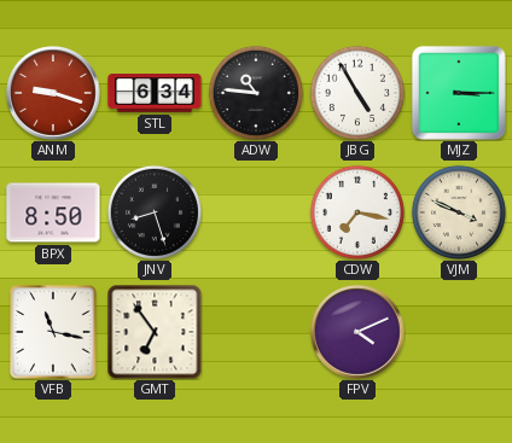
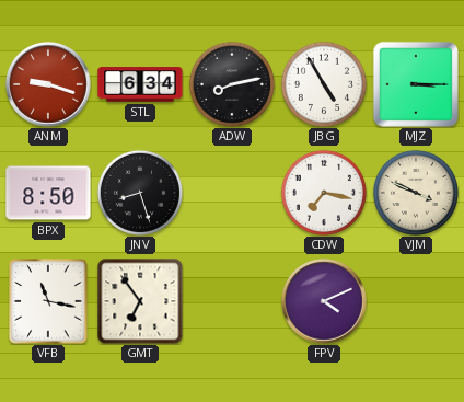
ADW: 10:46 -> 8:13
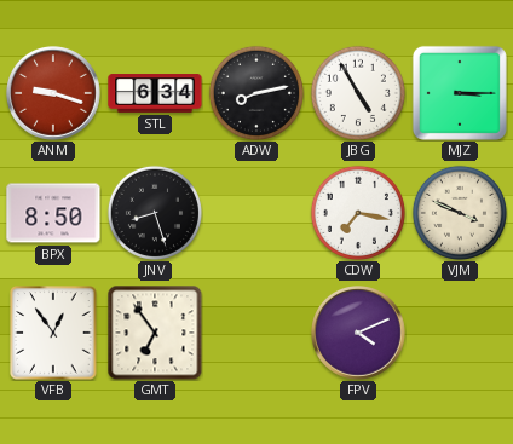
VFB: 11:17 -> 12:54
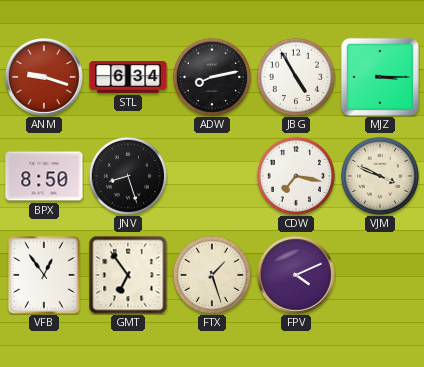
FTX: none -> 1:27
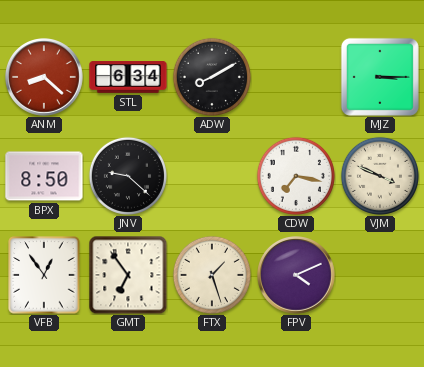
ANM: 9:18 -> 8:22
ADW: 8:13 -> 8:10
JBG: 4:55 -> none
JNV: 8:27 -> 9:22
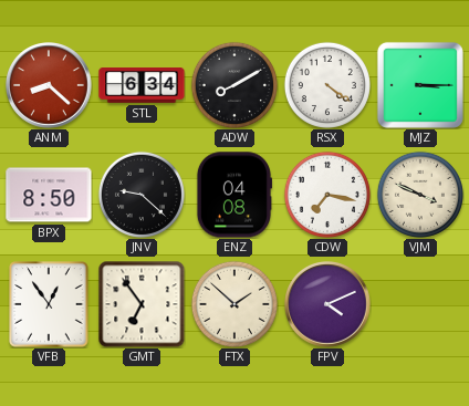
RSX: none -> 4:21
ENZ: none -> 04:08
FTX: 1:27 -> 1:52
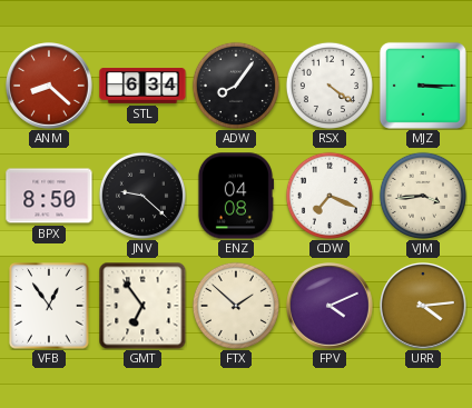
ADW: 8:10 -> 8:06
CDW: 7:17 -> 7:19
VJM: 3:49 -> 3:44
URR: none -> 4:14
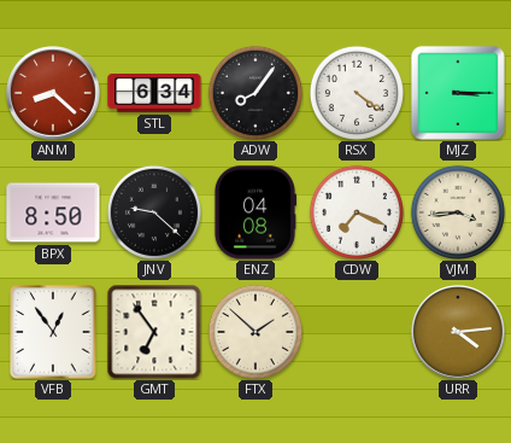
FPV: 4:11 -> none
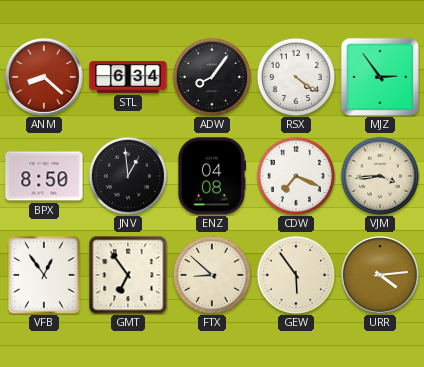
MJZ: 3:15 -> 2:54
JNV: 9:22 -> 12:59
FTX: 1:52 -> 8:52
GEW: none -> 5:54
